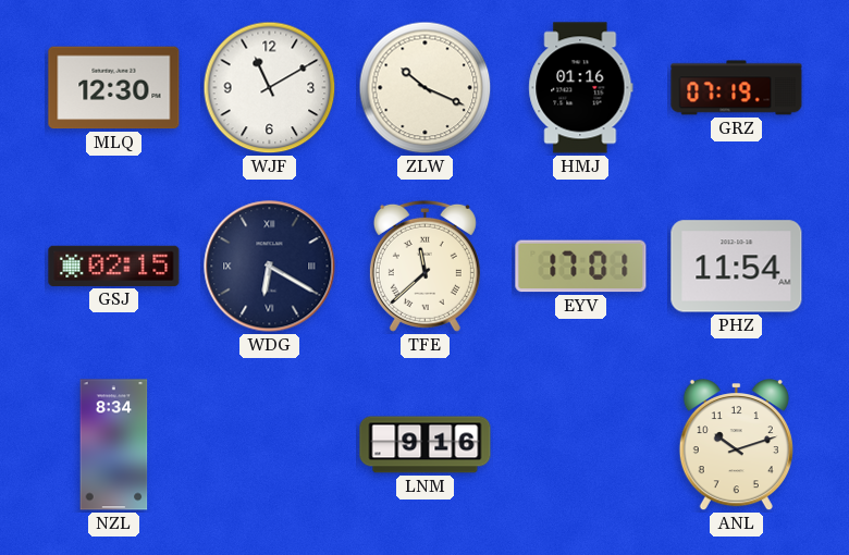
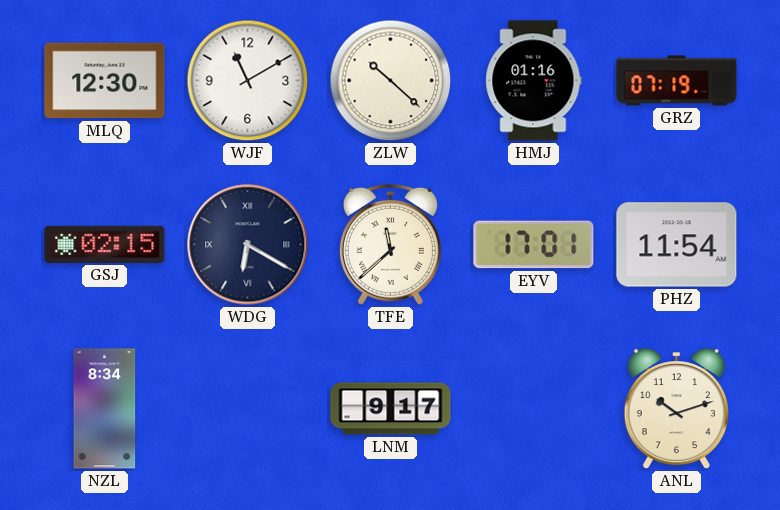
ZLW: 10:19 -> 10:22
LNM: 9:16 -> 9:17
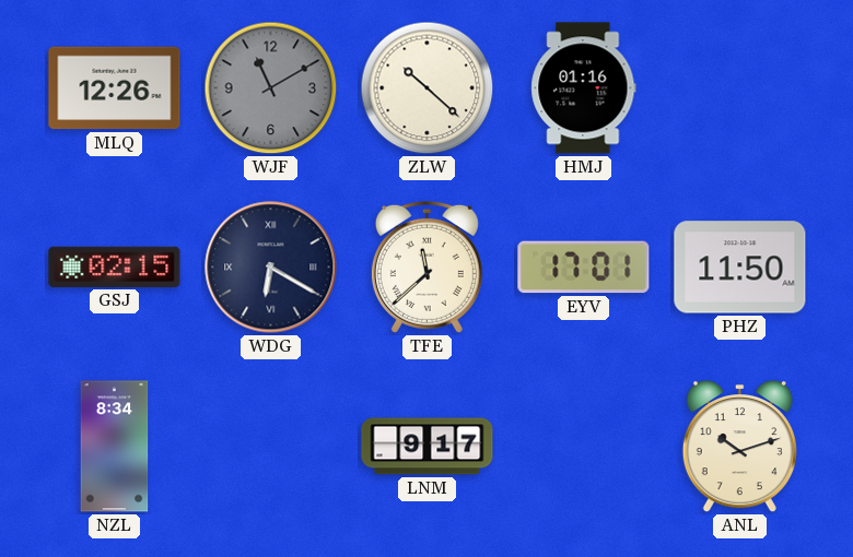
MLQ: 12:30 -> 12:26
WJF dial: white -> grey
GRZ: 07:19 -> none
PHZ: 11:54 -> 11:50
